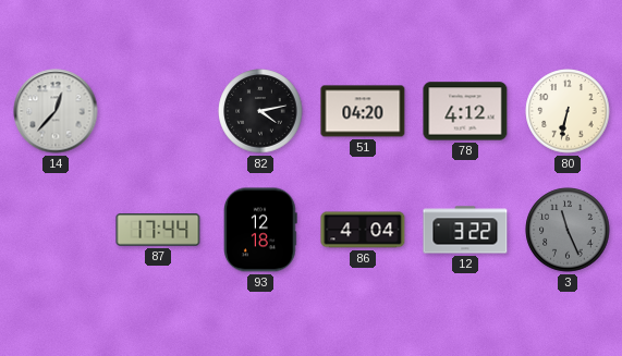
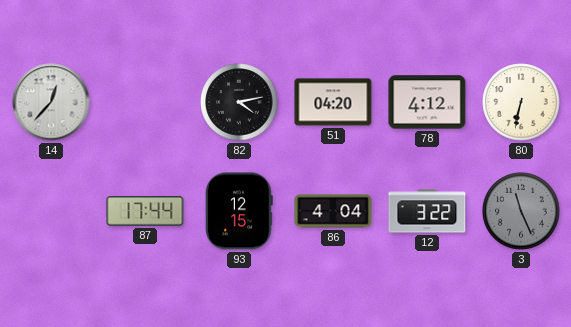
93: 12:18 -> 12:15
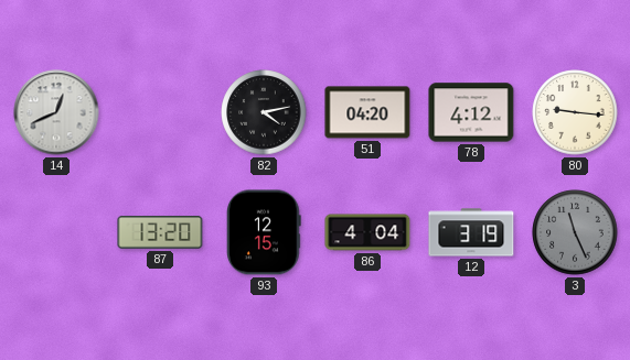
14: 12:37 -> 12:41
80: 6:32 -> 9:16
87: 17:44 -> 13:20
12: 3:22 -> 3:19
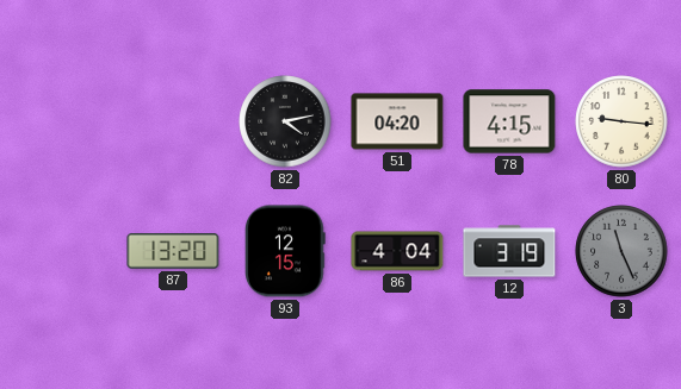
14: 12:41 -> none
78: 4:12 -> 4:15
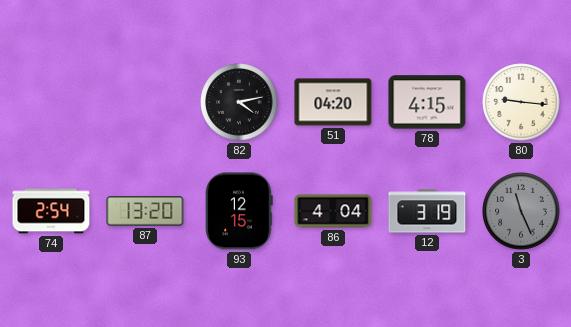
74: none -> 2:54
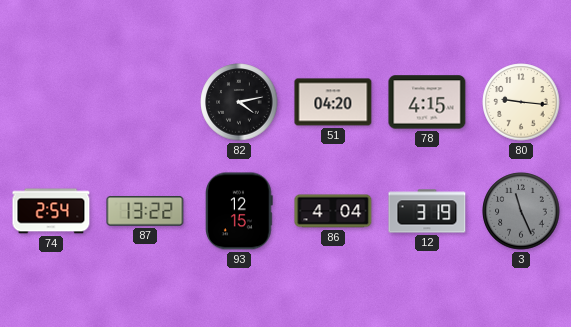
87: 13:20 -> 13:22
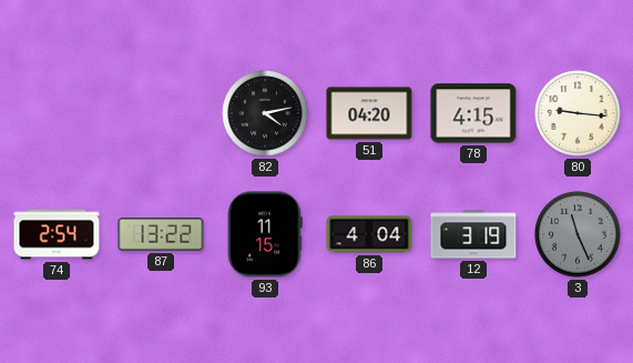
93: 12:15 -> 11:15
